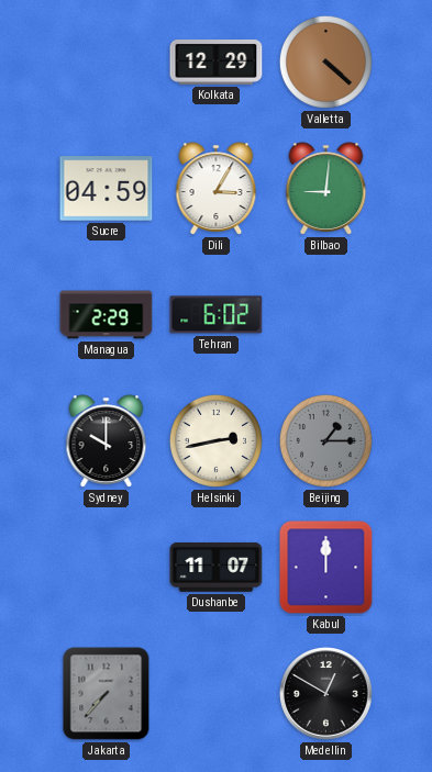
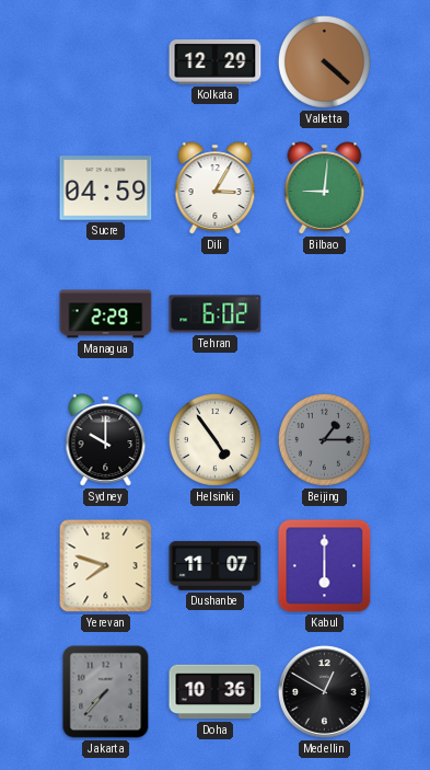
Helsinki: 2:43 -> 4:54
Yerevan: none -> 7:48
Kabul: 12:00 -> 6:00
Doha: none -> 10:36
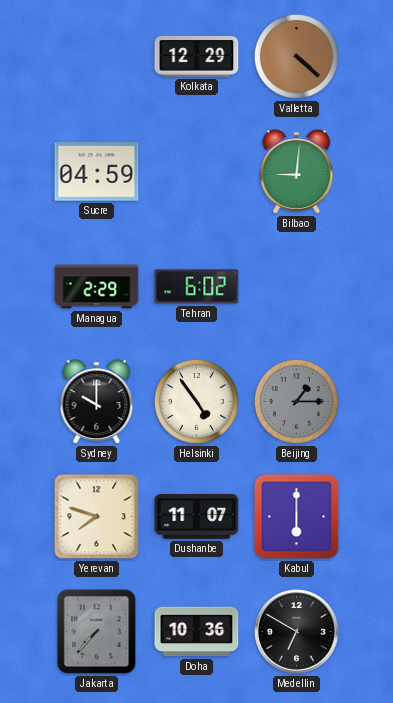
Dili: 3:05 -> none
Medellin: 12:50 -> 6:50
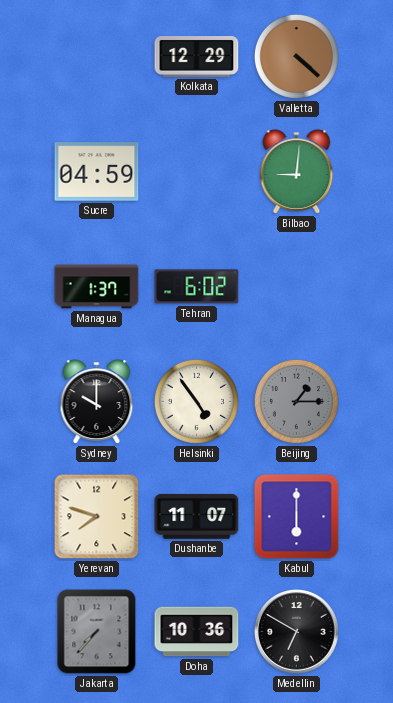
Managua: 2:29 -> 1:37
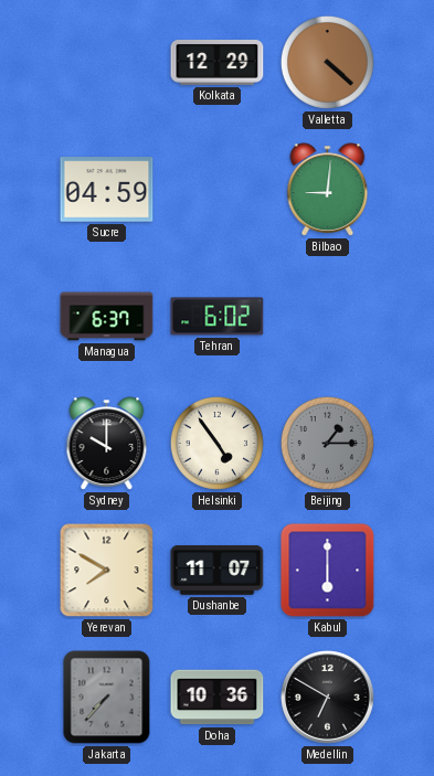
Managua: 1:37 -> 6:37
Yerevan: 7:48 -> 7:50
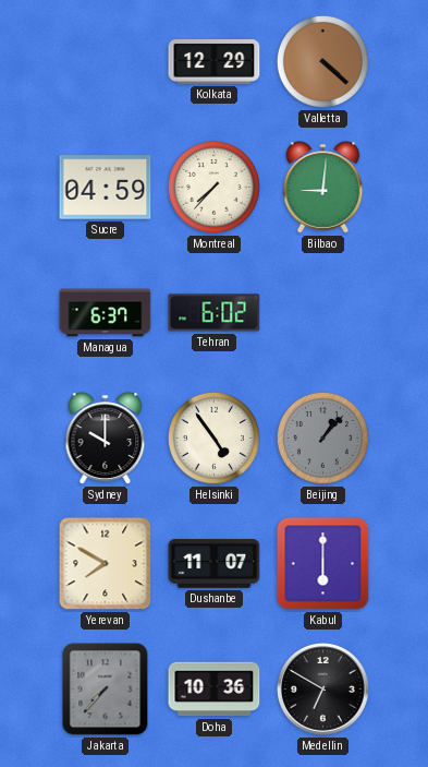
Montreal: none -> 7:37
Beijing: 1:15 -> 1:07
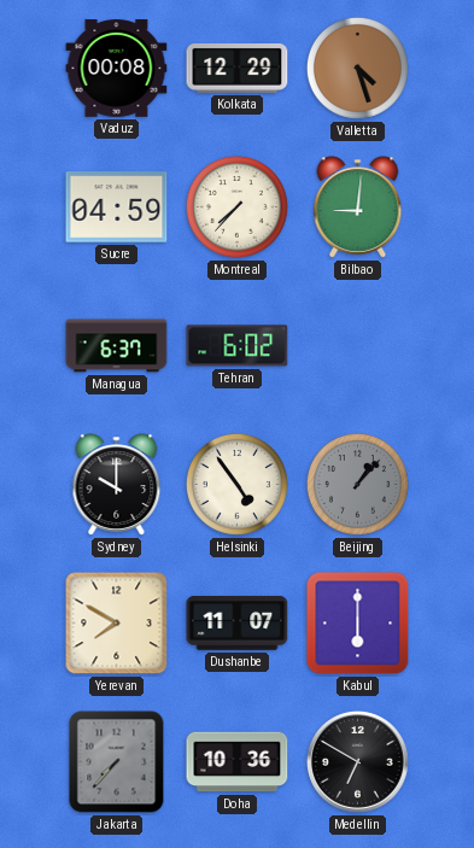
Vaduz: none -> 00:08
Valletta: 4:22 -> 4:27
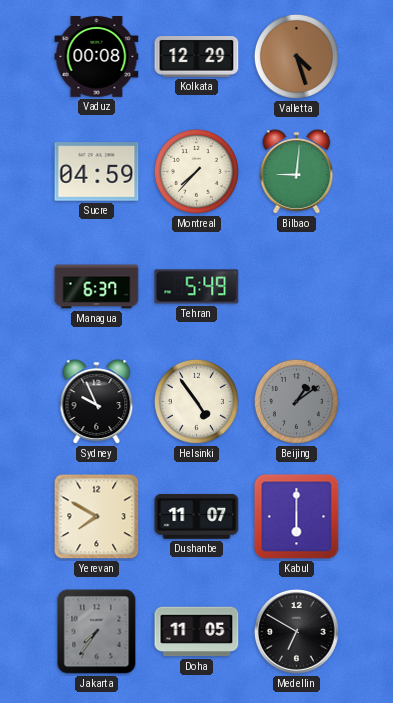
Tehran: 6:02 -> 5:49
Sydney: 10:00 -> 9:56
Beijing: 1:07 -> 1:09
Jakarta: 7:37 -> 7:36
Doha: 10:36 -> 11:05
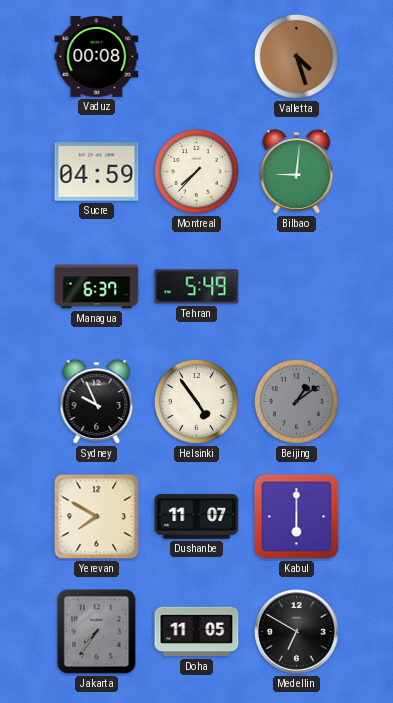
Kolkata: 12:29 -> none
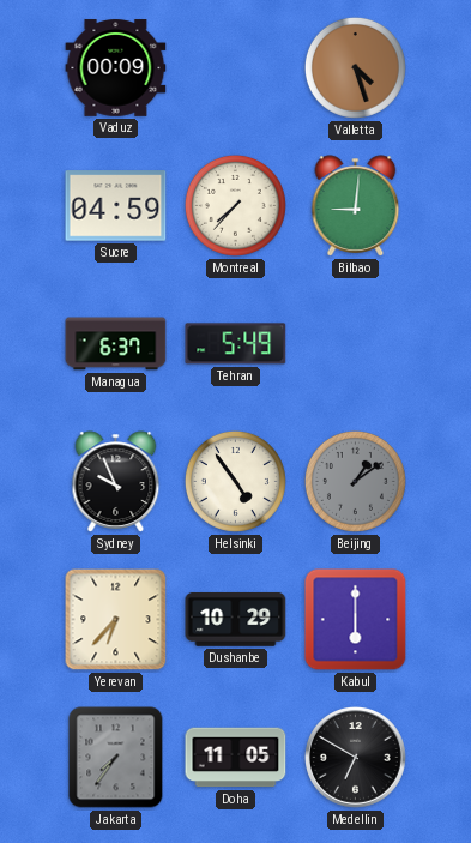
Vaduz: 00:08 -> 00:09
Yerevan: 7:50 -> 6:37
Dushanbe: 11:07 -> 10:29
